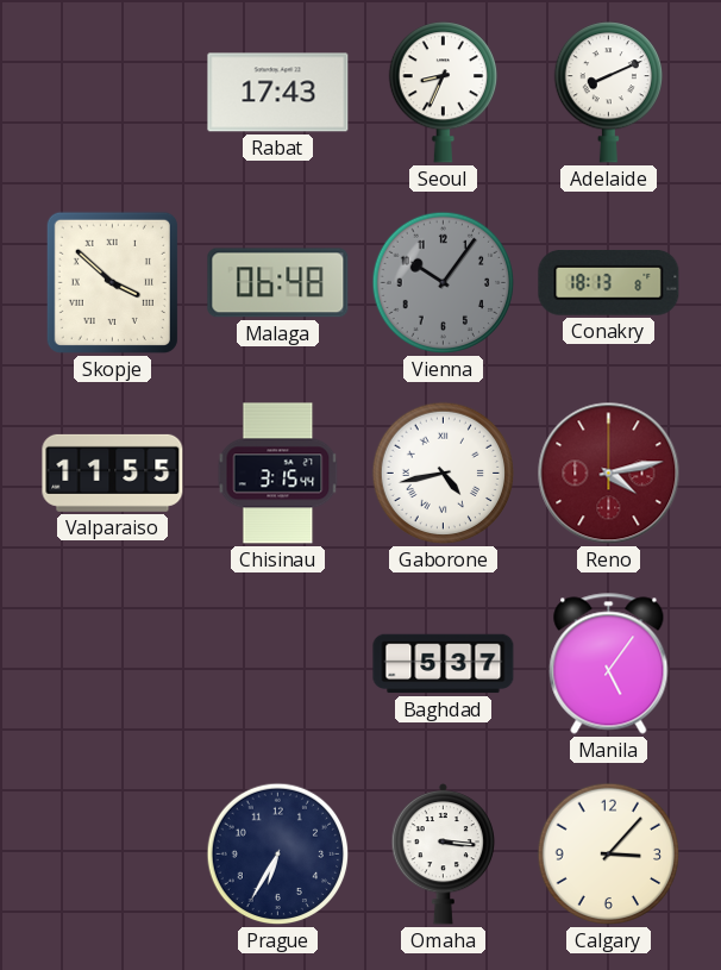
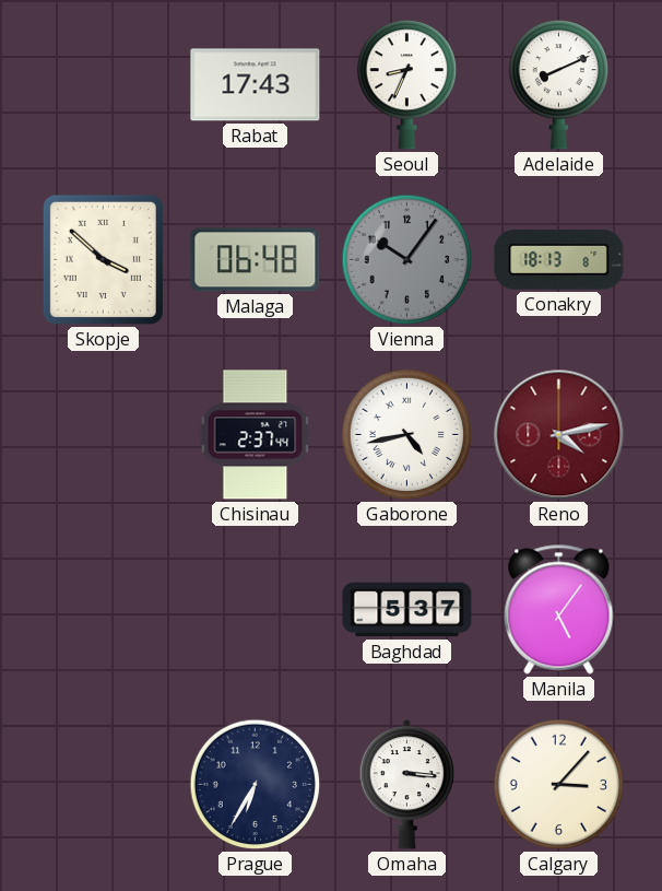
Valparaiso: 11:55 -> none
Chisinau: 3:15 -> 2:37
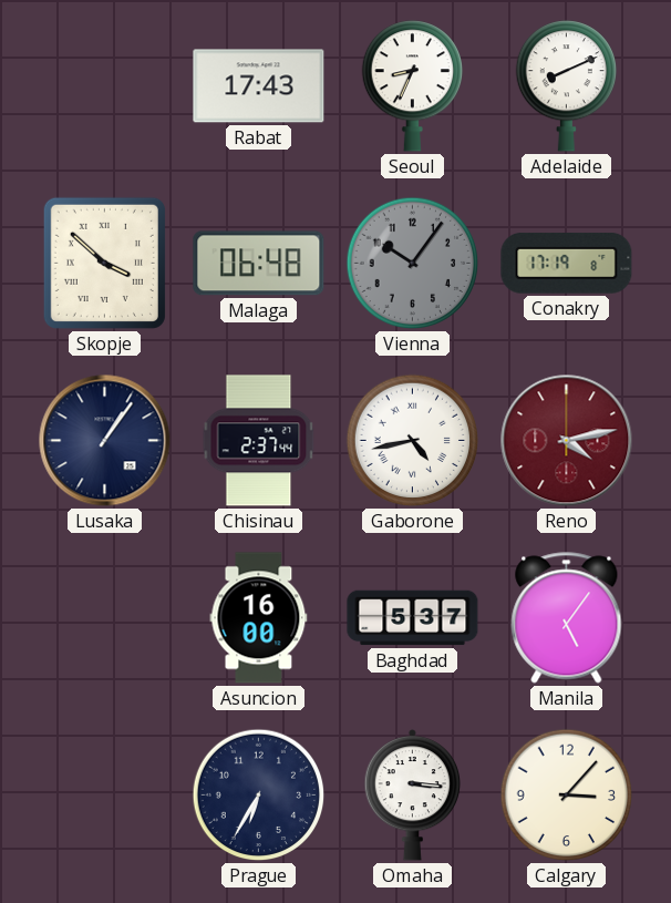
Conakry: 18:13 -> 17:19
Lusaka: none -> 1:06
Asuncion: none -> 16:00
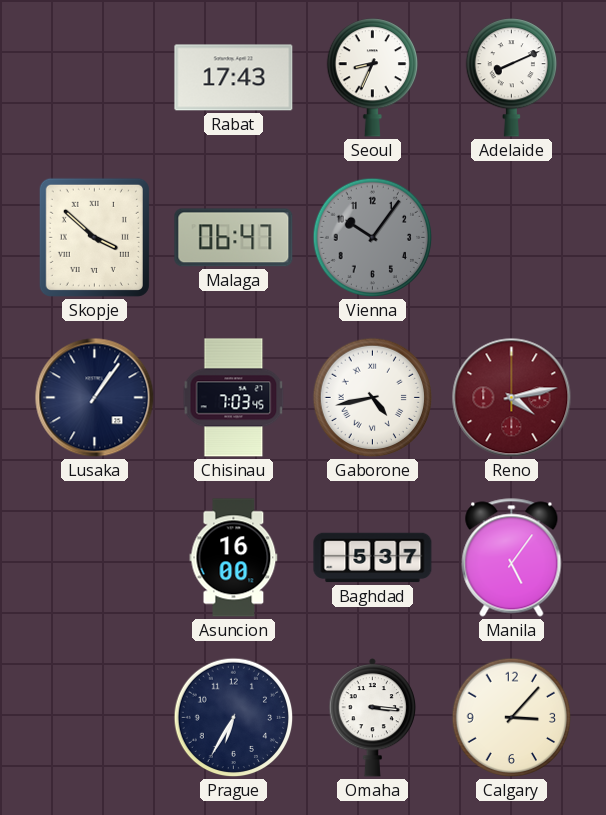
Malaga: 06:48 -> 06:47
Conakry: 17:19 -> none
Chisinau: 2:37 -> 7:03
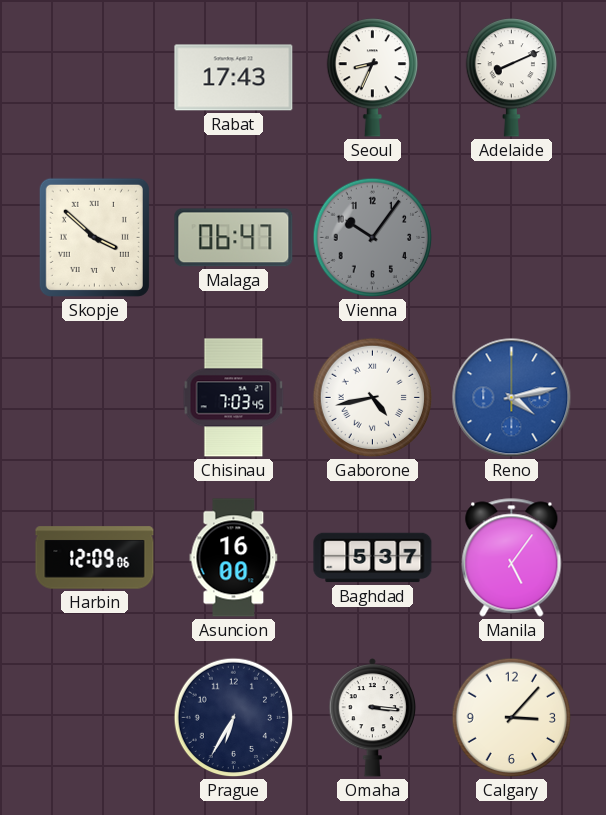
Lusaka: 1:06 -> none
Reno dial: burgundy -> blue
Harbin: none -> 12:09
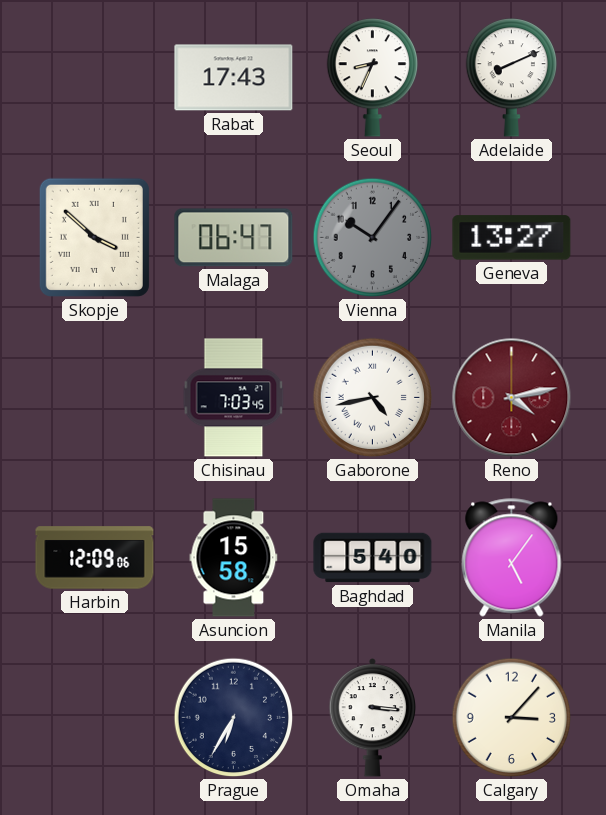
Geneva: none -> 13:27
Reno dial: blue -> burgundy
Asuncion: 16:00 -> 15:58
Baghdad: 5:37 -> 5:40
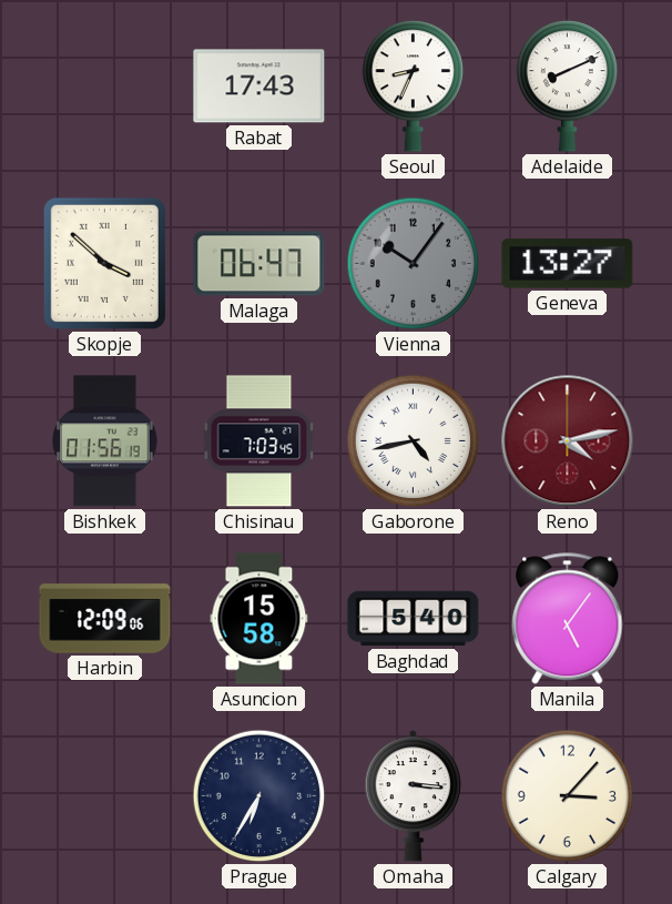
Bishkek: none -> 01:56
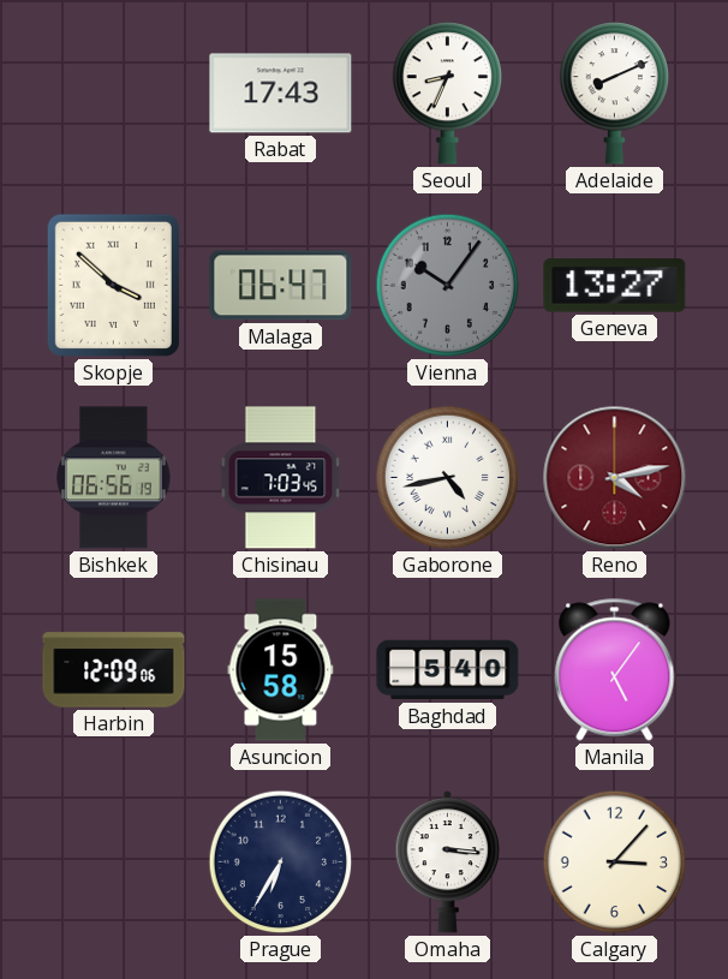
Bishkek: 01:56 -> 06:56
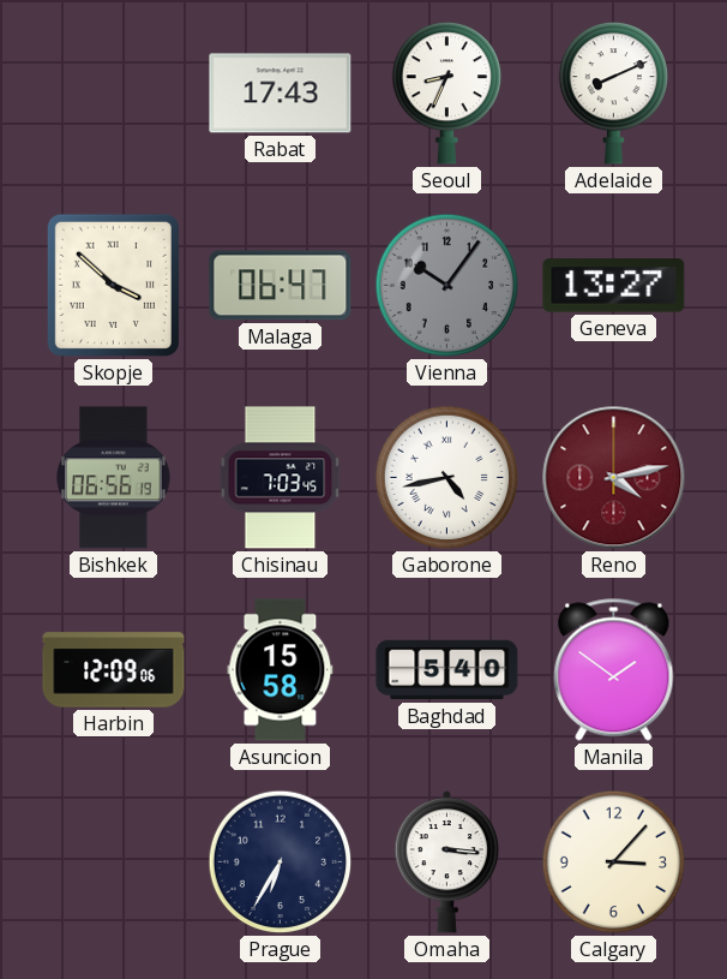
Manila: 5:06 -> 1:51
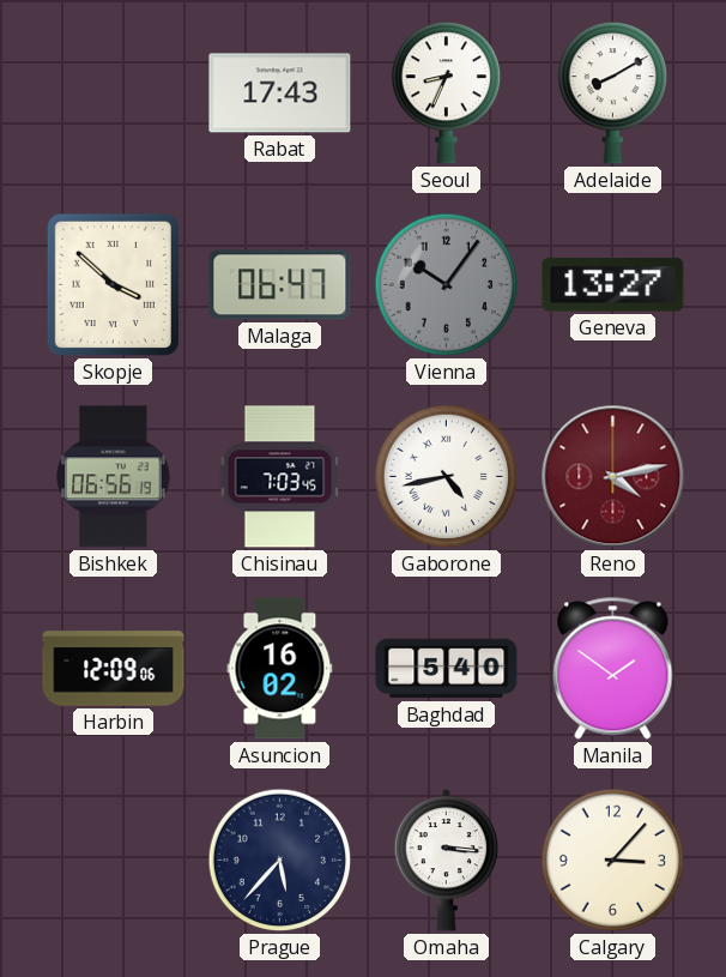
Adelaide: 8:11 -> 8:10
Asuncion: 15:58 -> 16:02
Prague: 6:35 -> 5:37
